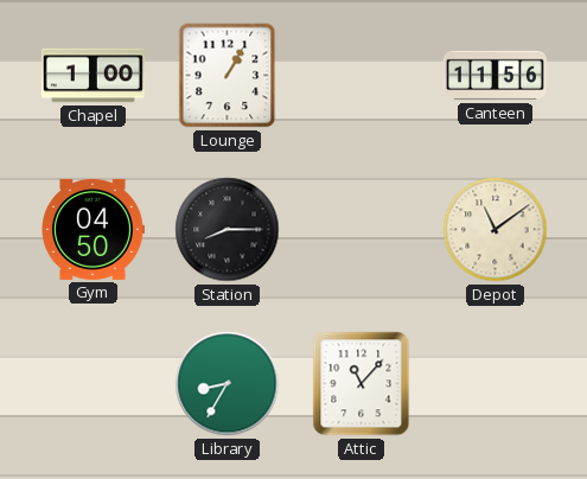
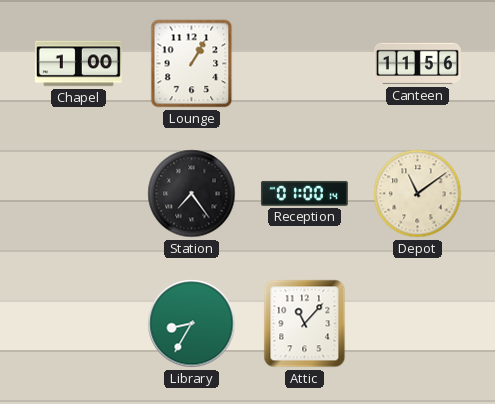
Gym: 04:50 -> none
Station: 8:15 -> 7:24
Reception: none -> 01:00
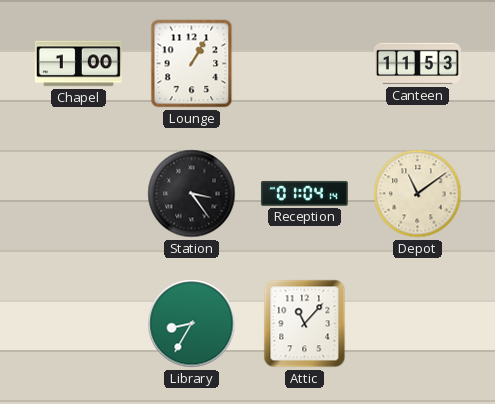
Canteen: 11:56 -> 11:53
Station: 7:24 -> 3:24
Reception: 01:00 -> 01:04
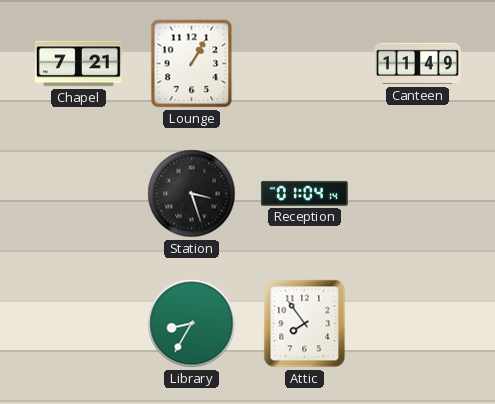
Chapel: 1:00 -> 7:21
Canteen: 11:53 -> 11:49
Station: 3:24 -> 3:27
Depot: 11:09 -> none
Attic: 11:07 -> 7:54
